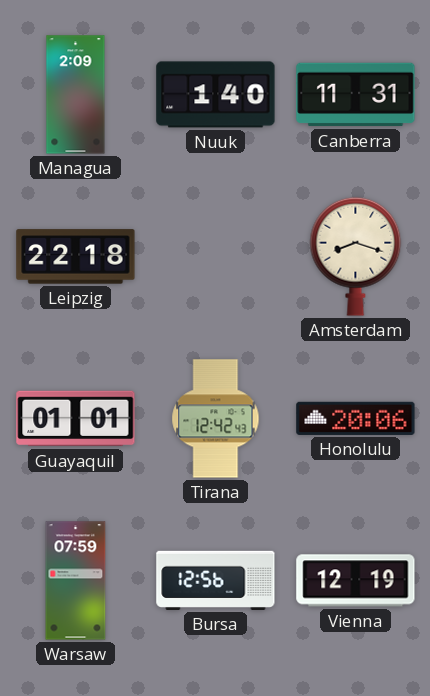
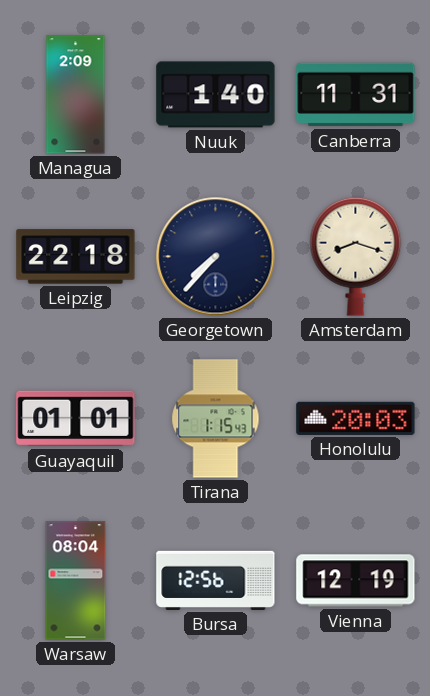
Georgetown: none -> 7:37
Tirana: 12:42 -> 1:15
Honolulu: 20:06 -> 20:03
Warsaw: 07:59 -> 08:04
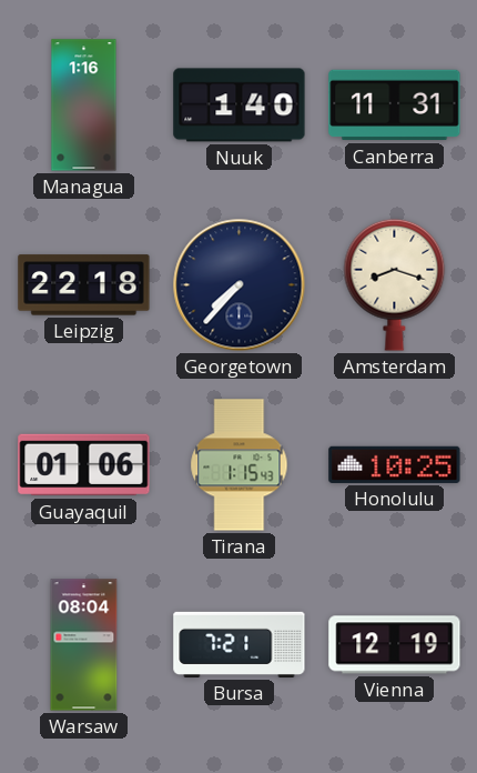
Managua: 2:09 -> 1:16
Guayaquil: 01:01 -> 01:06
Honolulu: 20:03 -> 10:25
Bursa: 12:56 -> 7:21
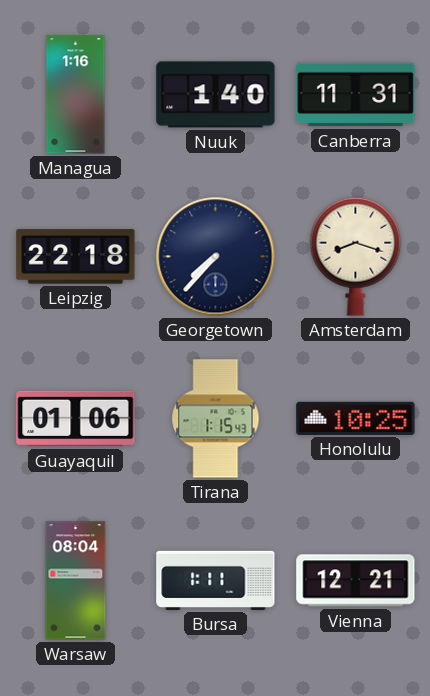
Bursa: 7:21 -> 1:11
Vienna: 12:19 -> 12:21
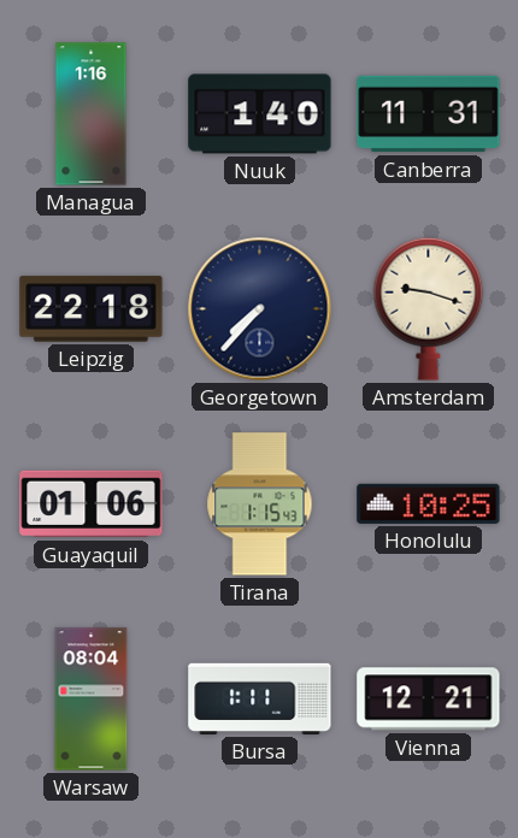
Amsterdam: 8:18 -> 9:18
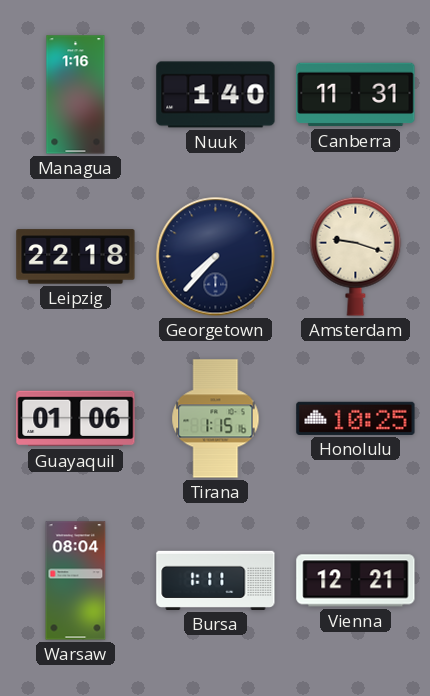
Tirana: 1:15:43 -> 1:15:16
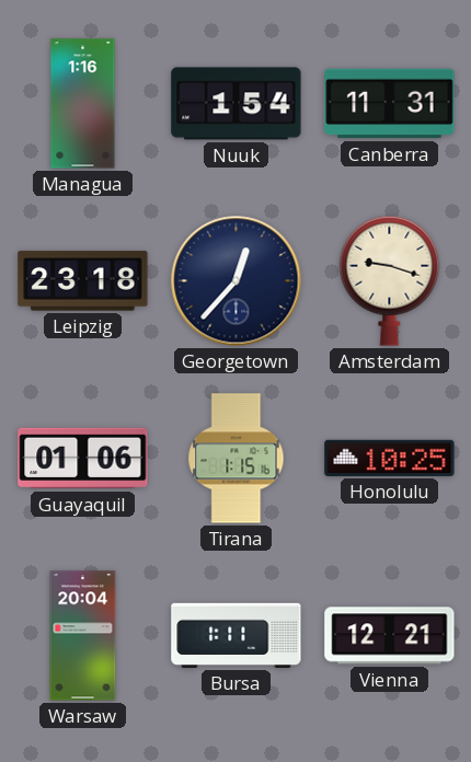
Nuuk: 1:40 -> 1:54
Leipzig: 22:18 -> 23:18
Georgetown: 7:37 -> 12:37
Warsaw: 08:04 -> 20:04
